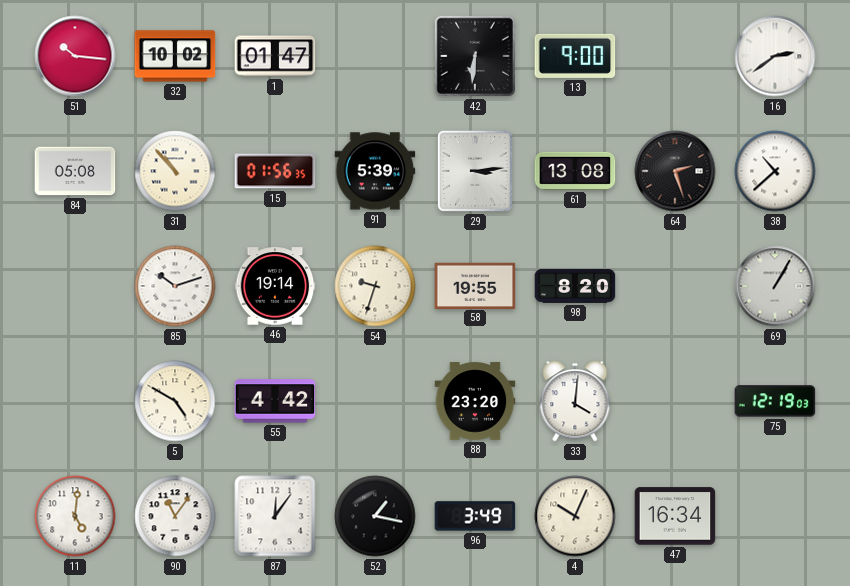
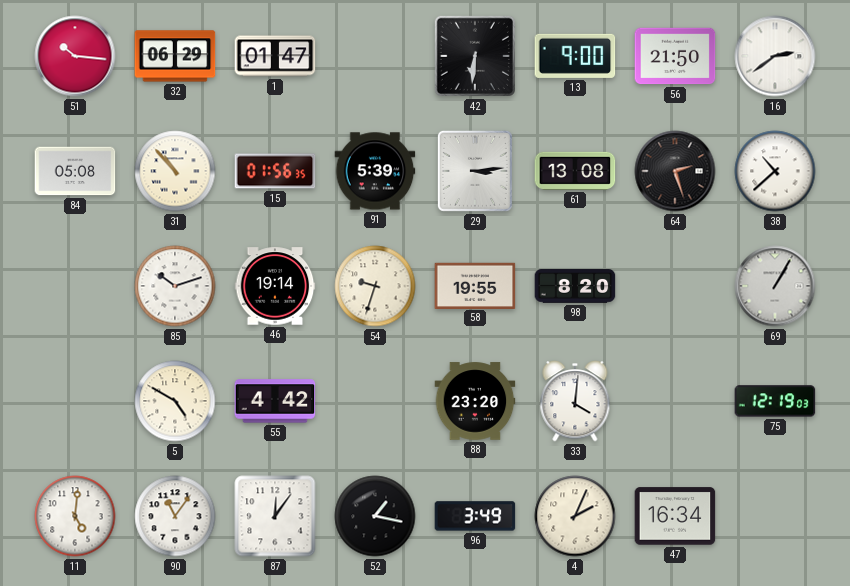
32: 10:02 -> 06:29
56: none -> 21:50
4: 10:04 -> 2:04
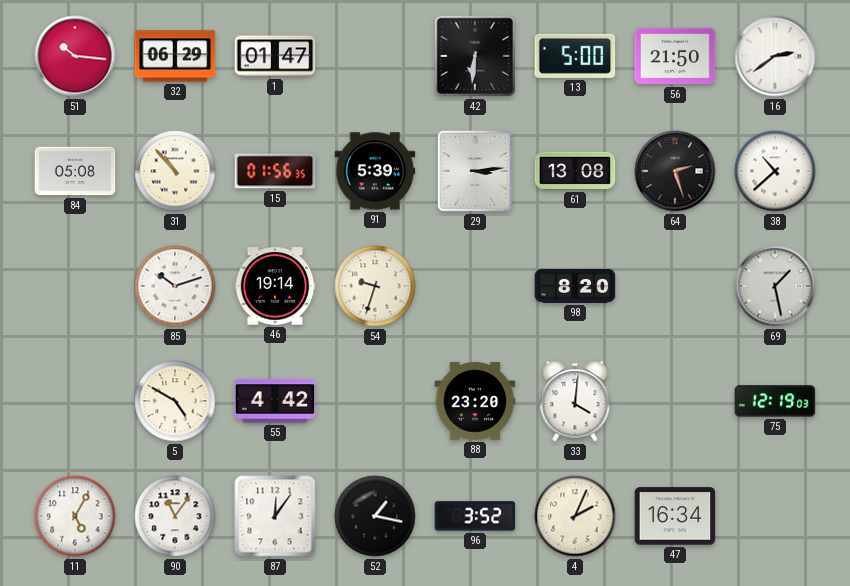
13: 9:00 -> 5:00
58: 19:55 -> none
69: 1:05 -> 1:28
11: 5:01 -> 5:05
96: 3:49 -> 3:52
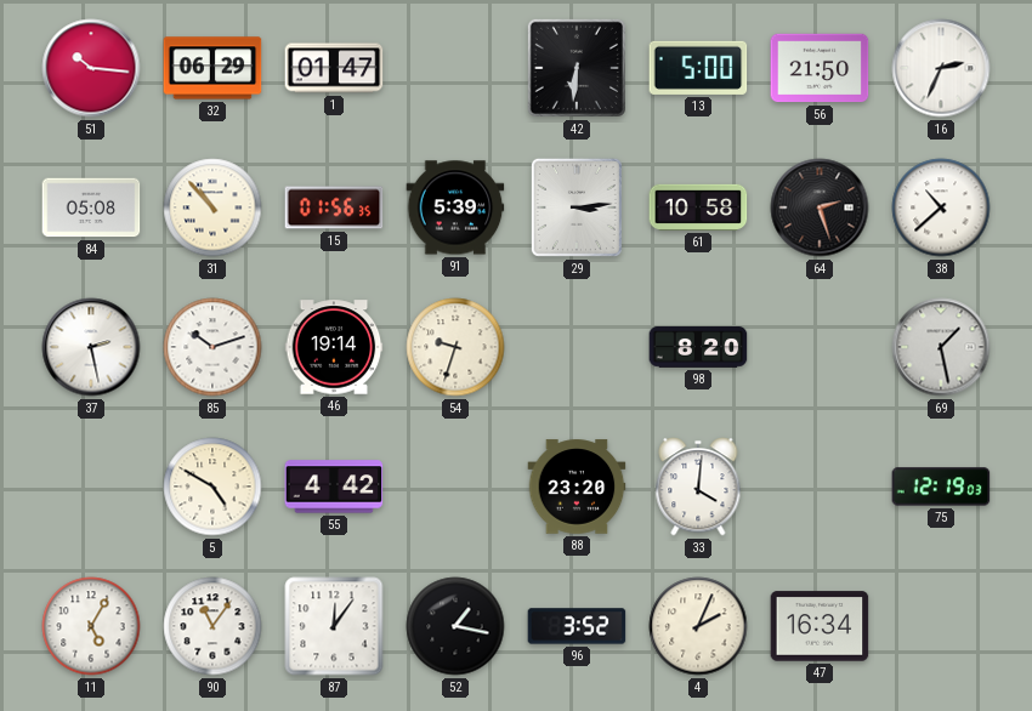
16: 2:39 -> 2:34
61: 13:08 -> 10:58
37: none -> 2:28
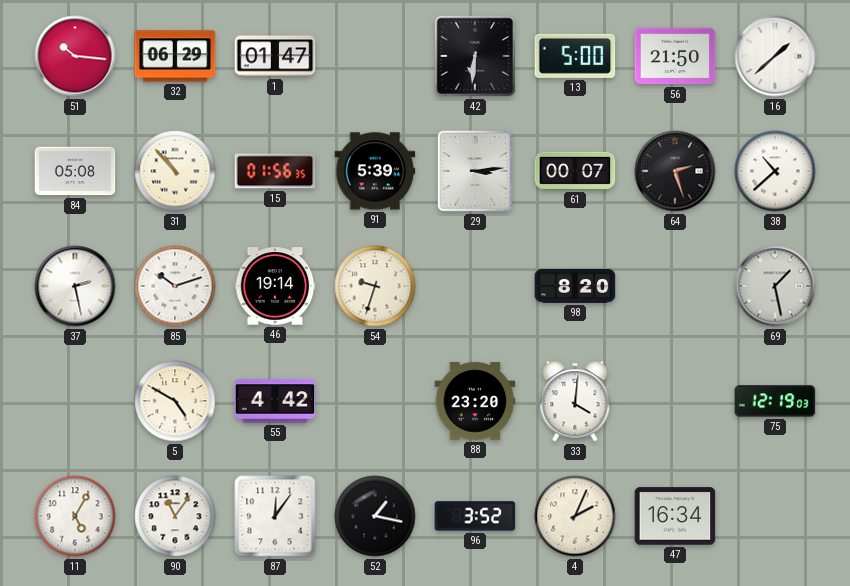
16: 2:34 -> 1:38
61: 10:58 -> 00:07
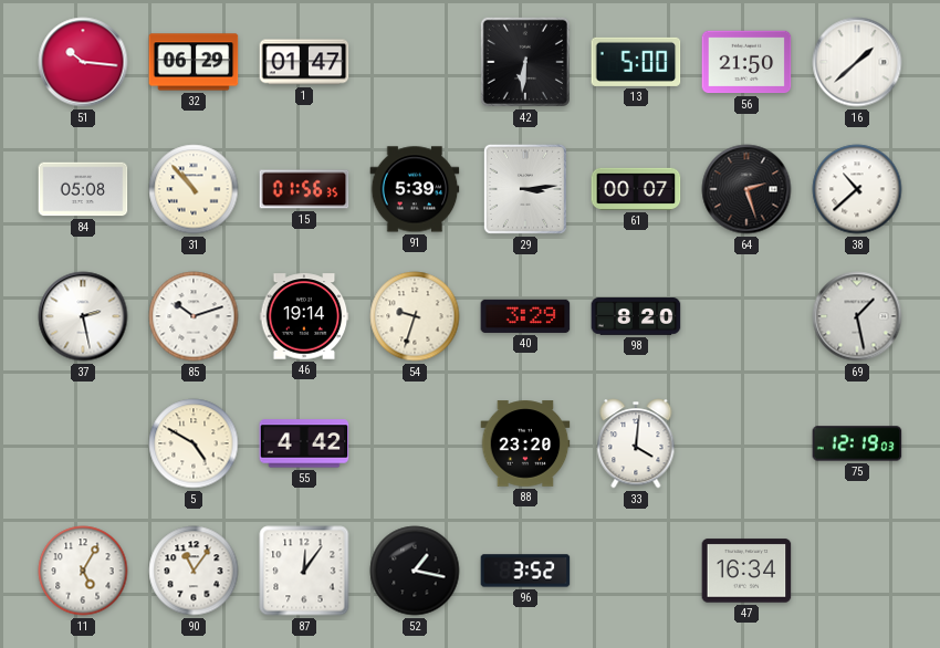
40: none -> 3:29
4: 2:04 -> none
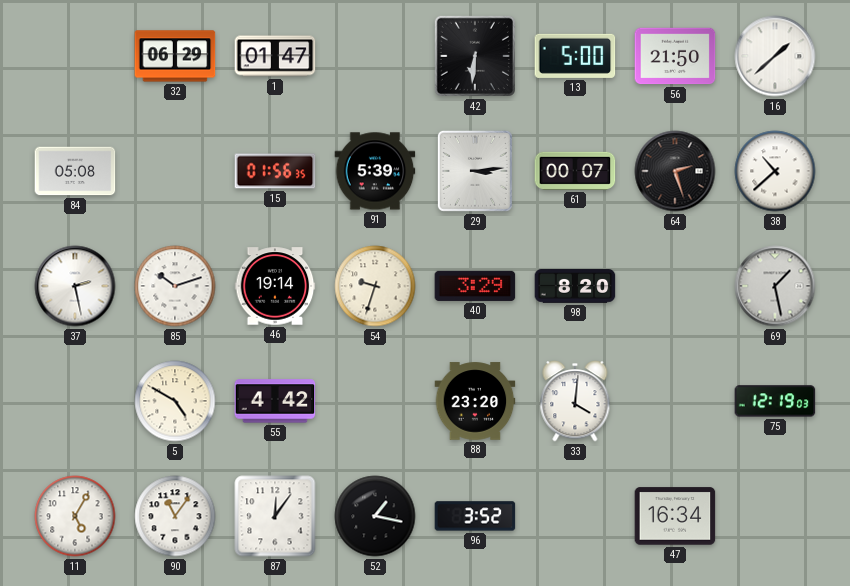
51: 10:16 -> none
31: 10:53 -> none
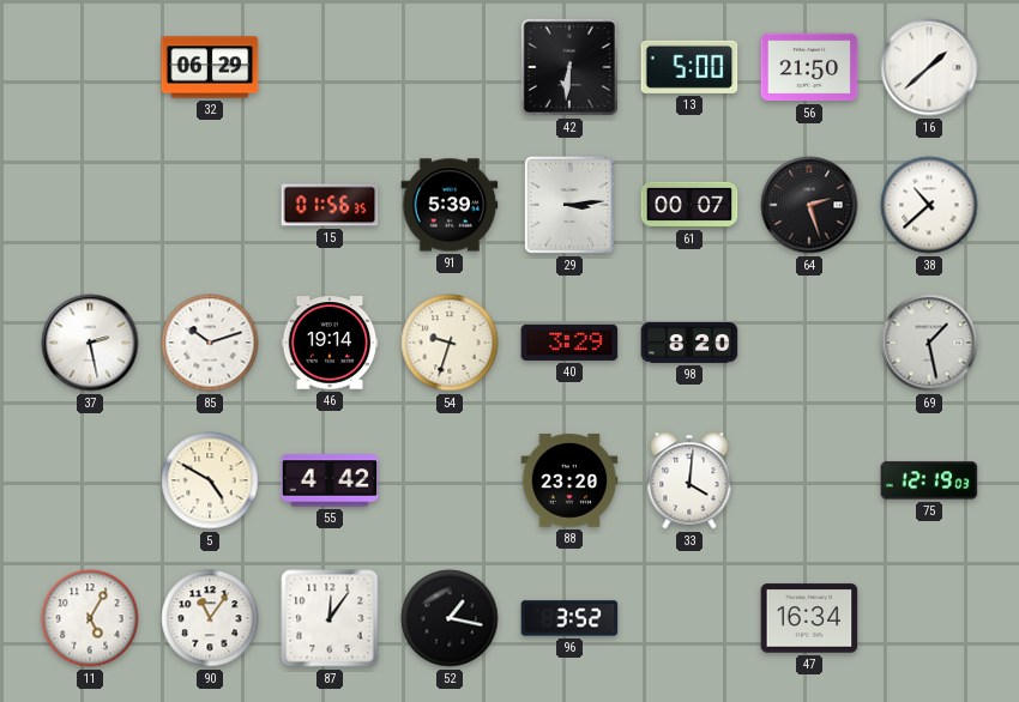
1: 01:47 -> none
84: 05:08 -> none
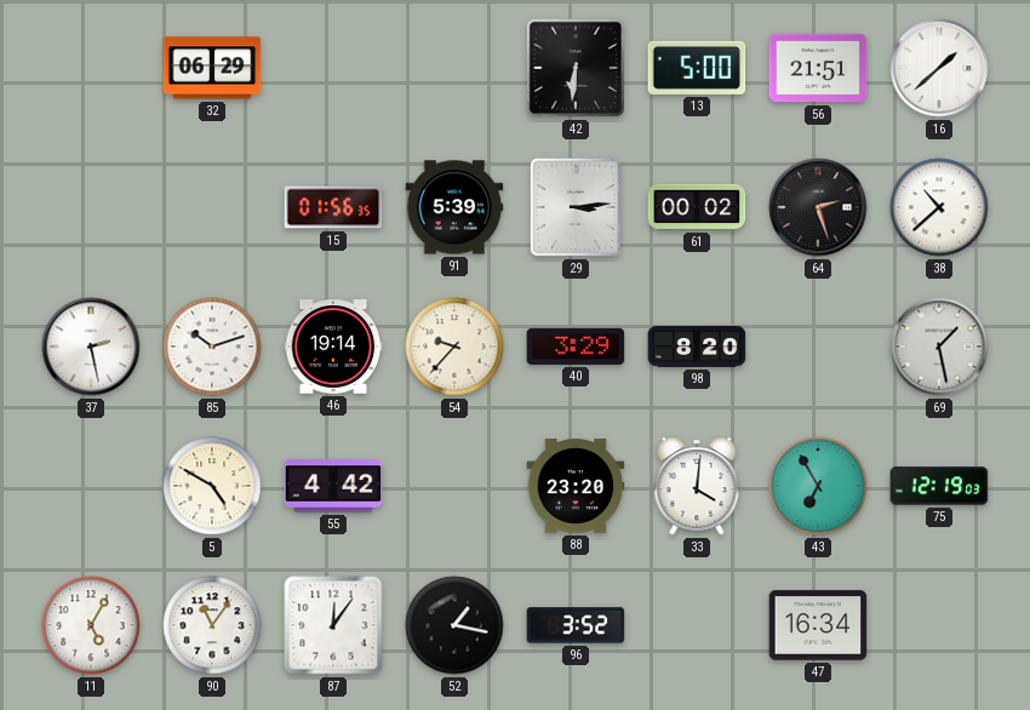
56: 21:50 -> 21:51
61: 00:07 -> 00:02
54: 9:33 -> 9:37
43: none -> 6:55
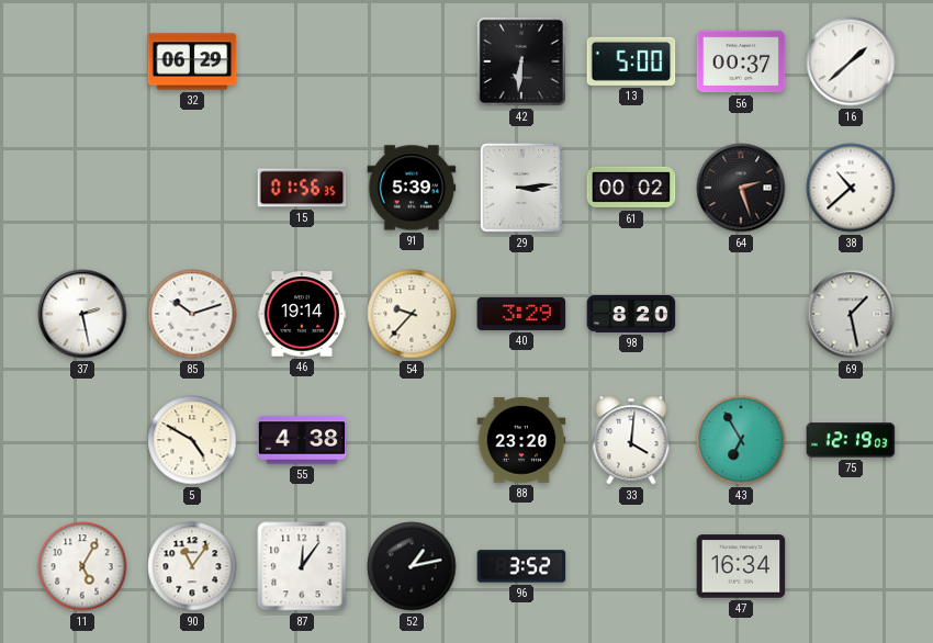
56: 21:51 -> 00:37
55: 4:42 -> 4:38
52: 1:17 -> 1:13
